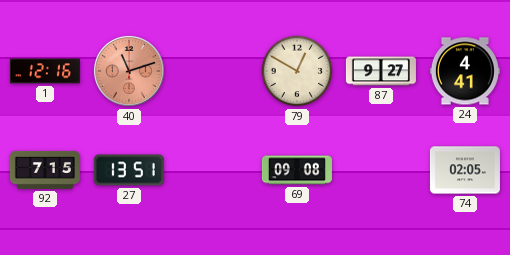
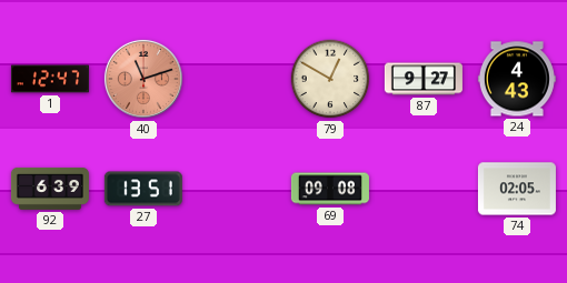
1: 12:16 -> 12:47
24: 4:41 -> 4:43
92: 7:15 -> 6:39
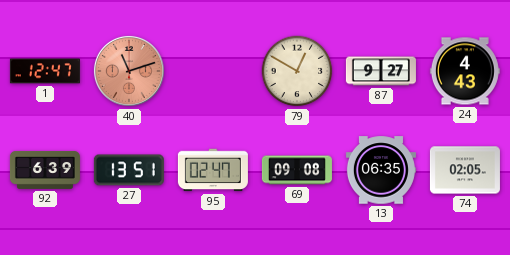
95: none -> 02:47
13: none -> 06:35
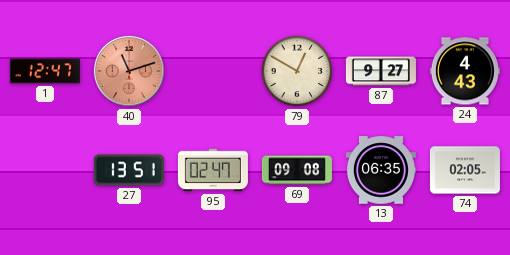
92: 6:39 -> none
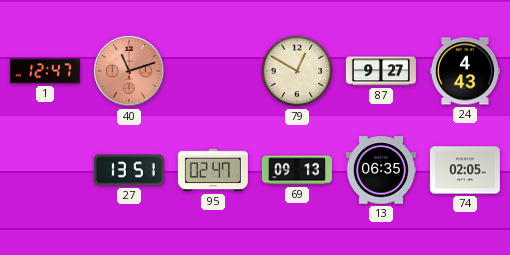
69: 09:08 -> 09:13
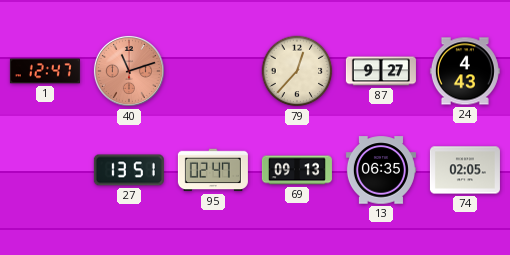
79: 12:50 -> 12:37
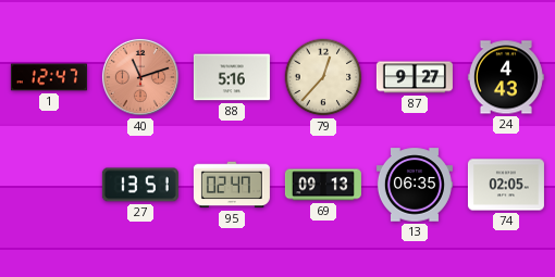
88: none -> 5:16
